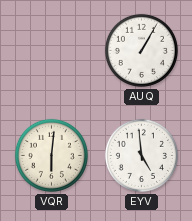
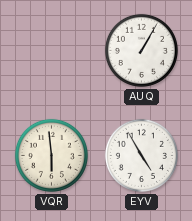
VQR: 6:01 -> 5:59
EYV: 4:59 -> 4:55
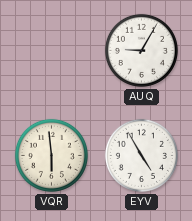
AUQ: 1:05 -> 9:05
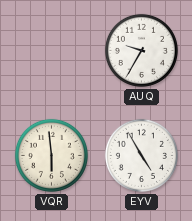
AUQ: 9:05 -> 9:35
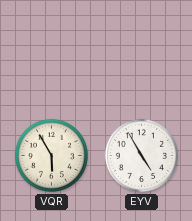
AUQ: 9:35 -> none
VQR: 5:59 -> 5:55
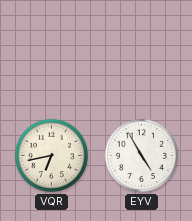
VQR: 5:55 -> 6:43
